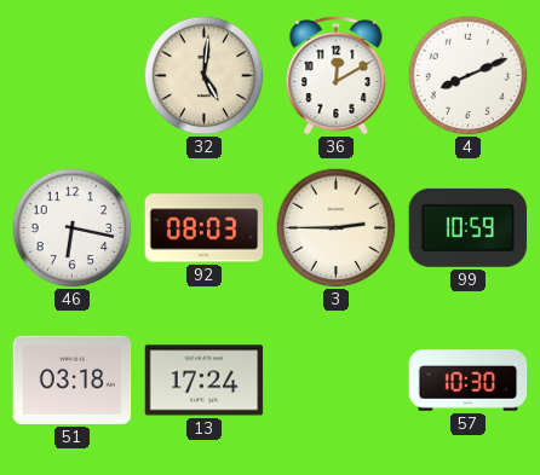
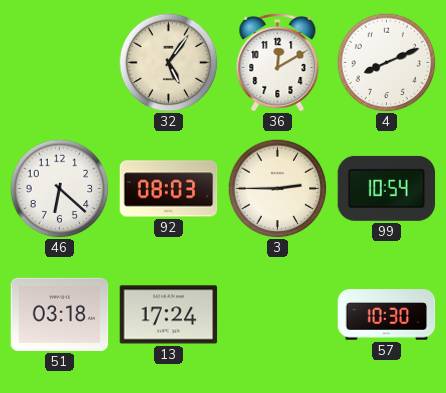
32: 5:01 -> 5:06
46: 6:17 -> 6:22
99: 10:59 -> 10:54
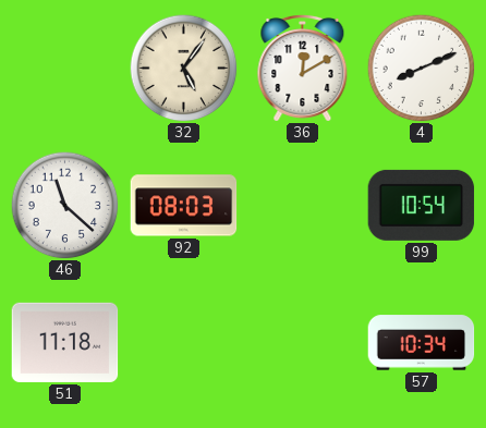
46: 6:22 -> 11:22
3: 2:45 -> none
51: 03:18 -> 11:18
13: 17:24 -> none
57: 10:30 -> 10:34
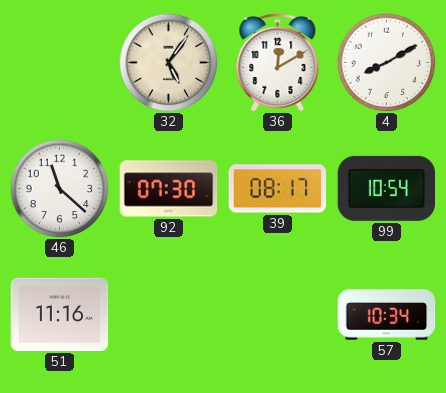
4: 8:11 -> 8:10
92: 08:03 -> 07:30
39: none -> 08:17
51: 11:18 -> 11:16
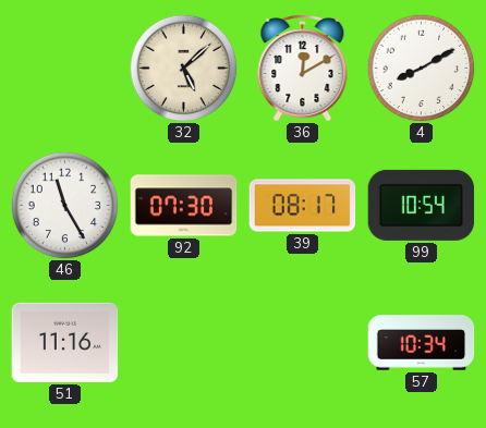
32: 5:06 -> 5:08
46: 11:22 -> 11:25
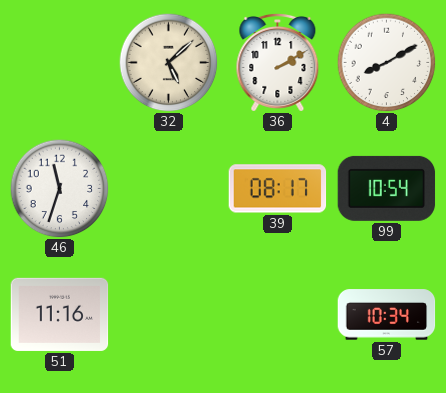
36: 12:10 -> 2:10
46: 11:25 -> 11:33
92: 07:30 -> none
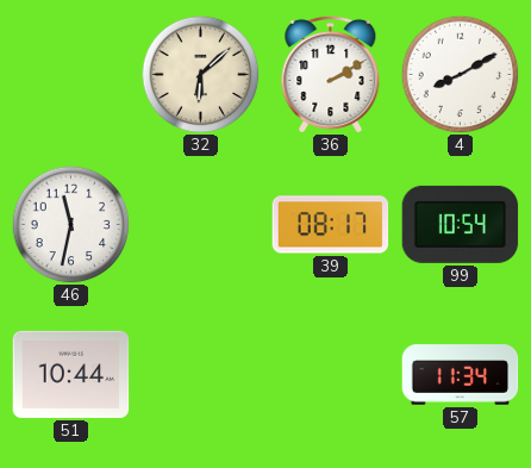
32: 5:08 -> 6:08
46: 11:33 -> 11:32
51: 11:16 -> 10:44
57: 10:34 -> 11:34
